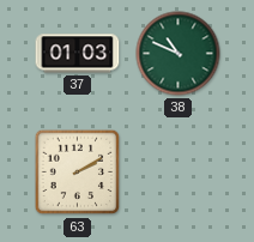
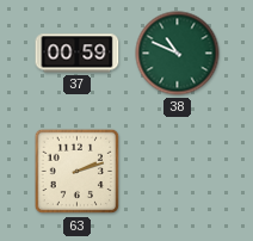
37: 01:03 -> 00:59
63: 2:10 -> 2:12
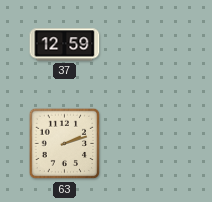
37: 00:59 -> 12:59
38: 10:49 -> none
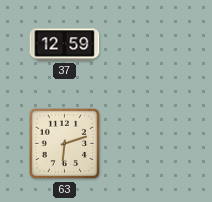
63: 2:12 -> 6:12
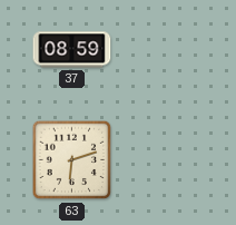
37: 12:59 -> 08:59
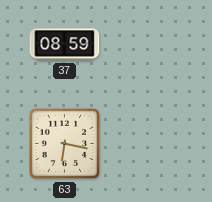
63: 6:12 -> 6:17
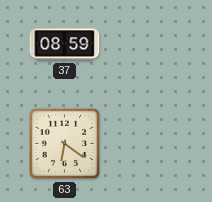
63: 6:17 -> 6:21
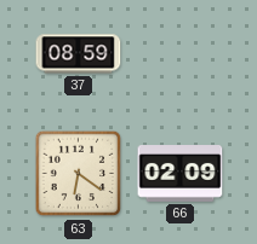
66: none -> 02:09
